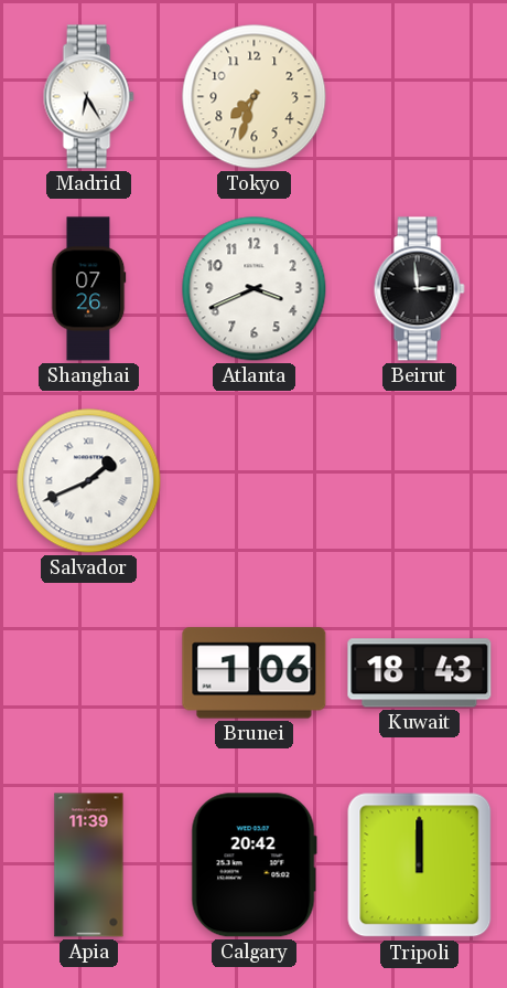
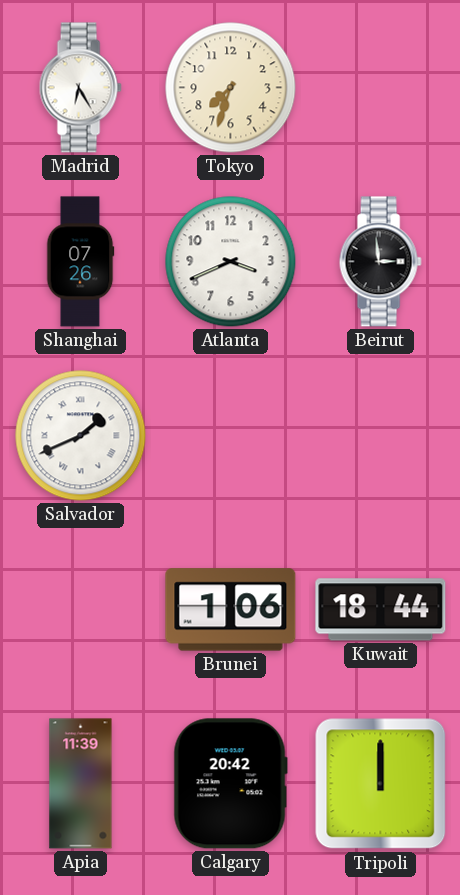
Kuwait: 18:43 -> 18:44
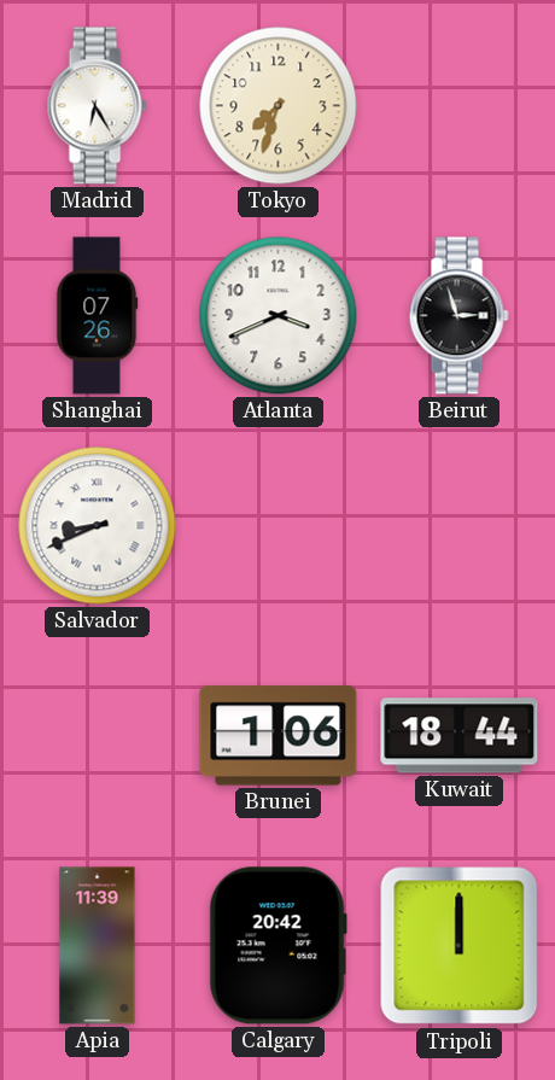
Beirut: 2:59 -> 2:57
Salvador: 1:41 -> 8:41
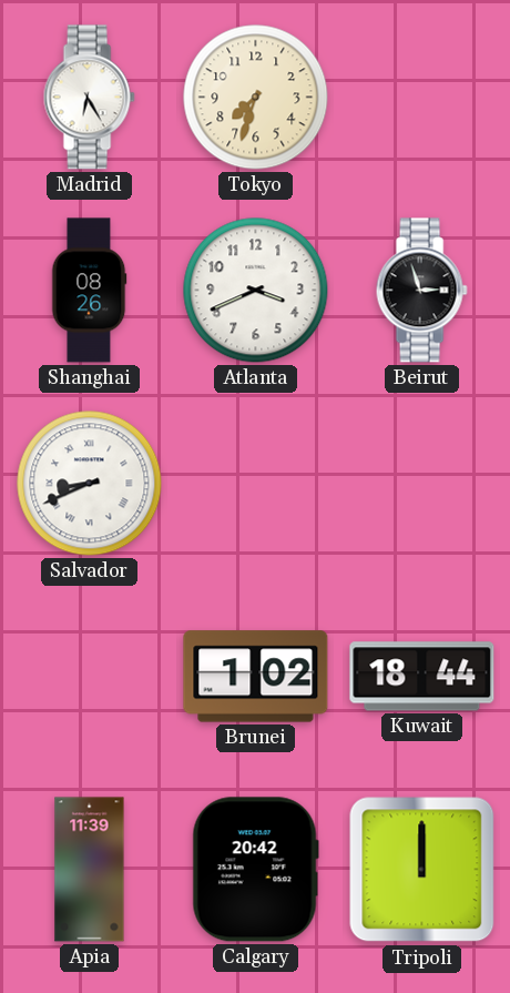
Shanghai: 07:26 -> 08:26
Brunei: 1:06 -> 1:02
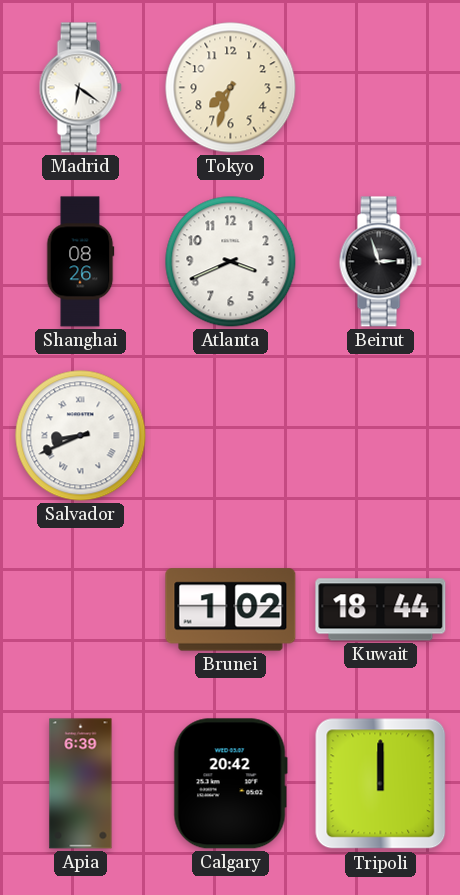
Madrid: 6:25 -> 6:21
Apia: 11:39 -> 6:39
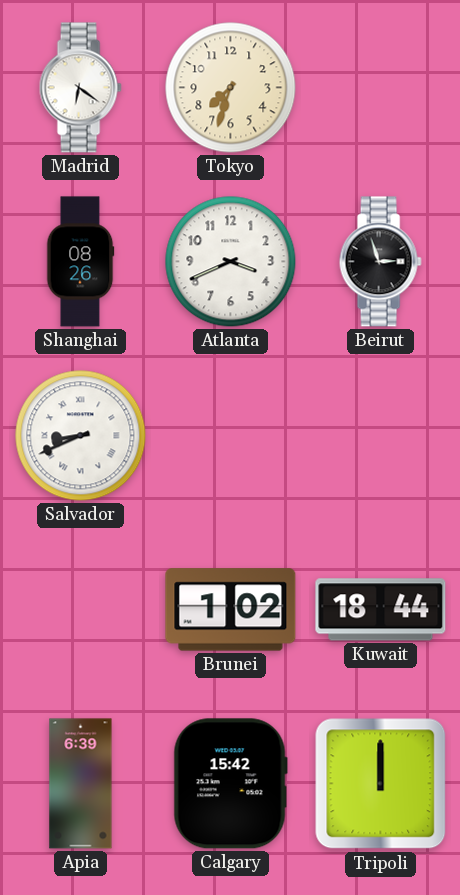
Calgary: 20:42 -> 15:42
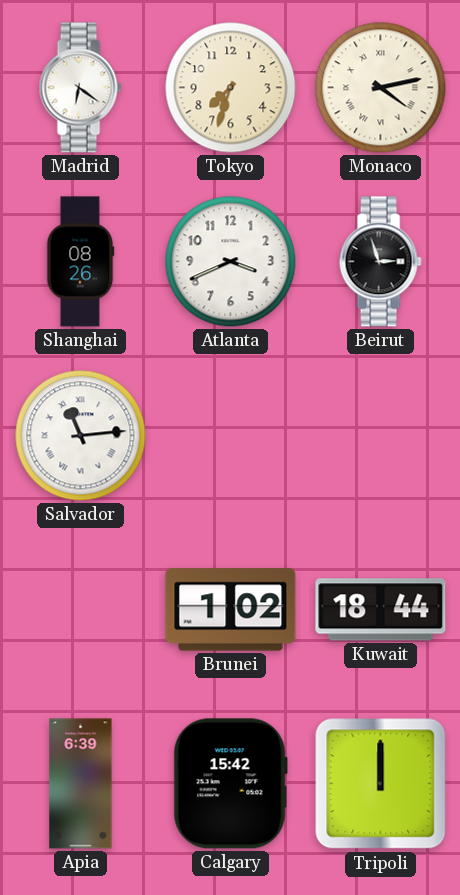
Monaco: none -> 4:13
Salvador: 8:41 -> 11:14
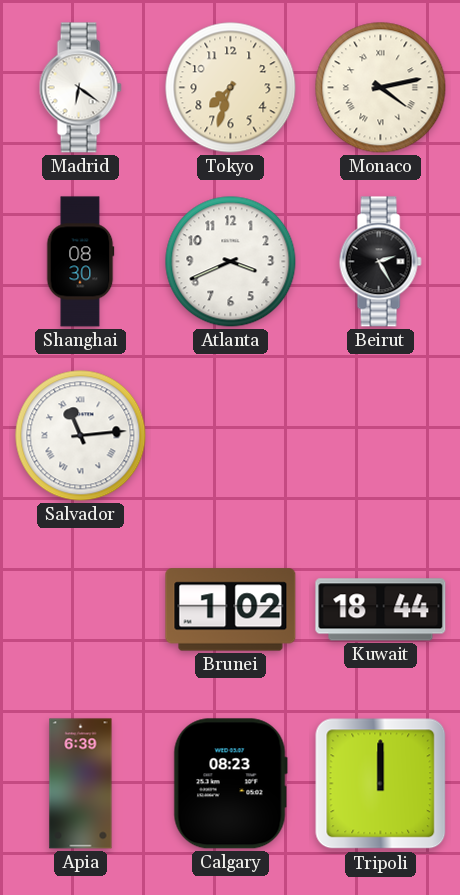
Shanghai: 08:26 -> 08:30
Beirut: 2:57 -> 2:25
Calgary: 15:42 -> 08:23
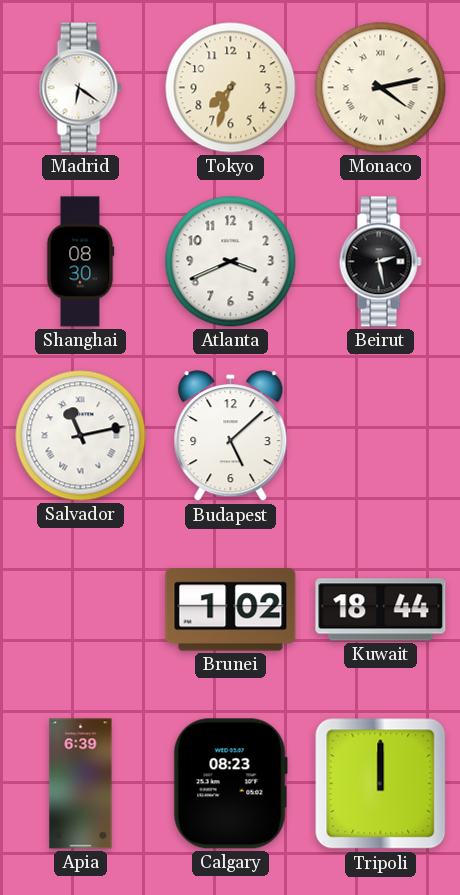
Beirut: 2:25 -> 2:28
Salvador: 11:14 -> 11:13
Budapest: none -> 5:08
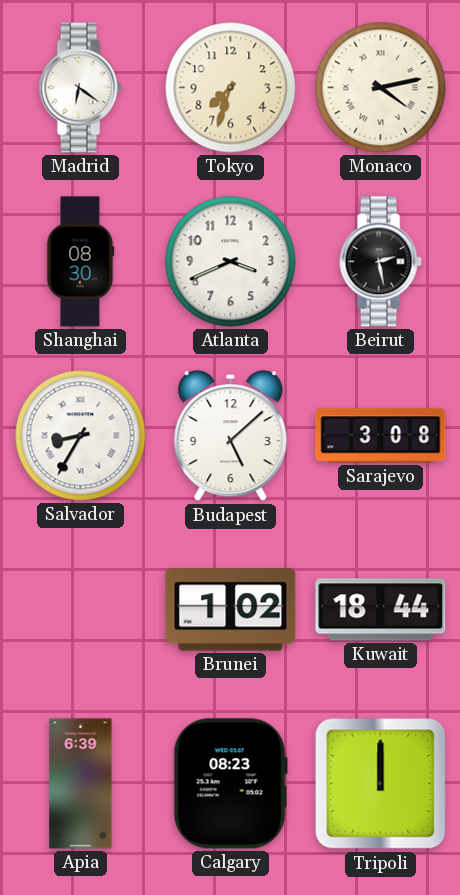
Salvador: 11:13 -> 8:35
Sarajevo: none -> 3:08
